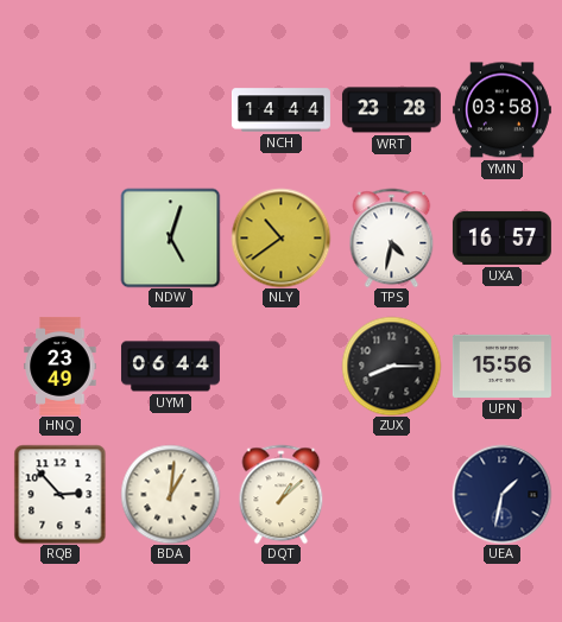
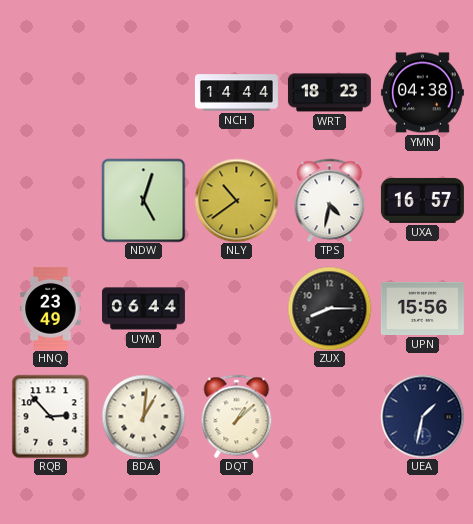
WRT: 23:28 -> 18:23
YMN: 03:58 -> 04:38
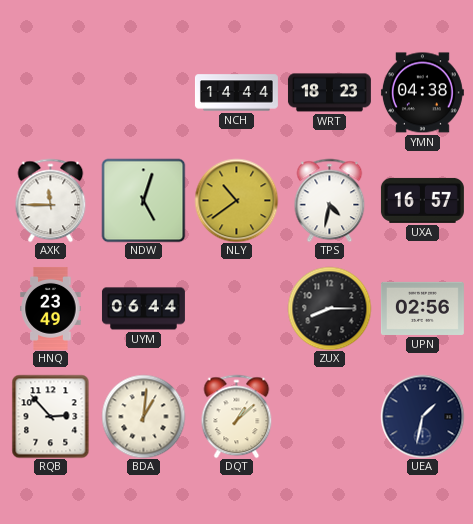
AXK: none -> 11:45
UPN: 15:56 -> 02:56
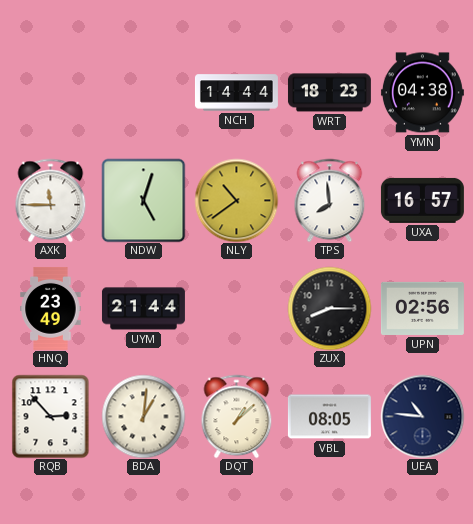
TPS: 4:32 -> 7:59
UYM: 06:44 -> 21:44
VBL: none -> 08:05
UEA: 1:32 -> 10:46
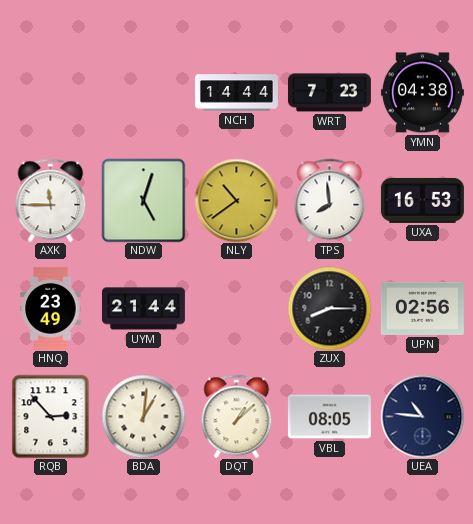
WRT: 18:23 -> 7:23
UXA: 16:57 -> 16:53
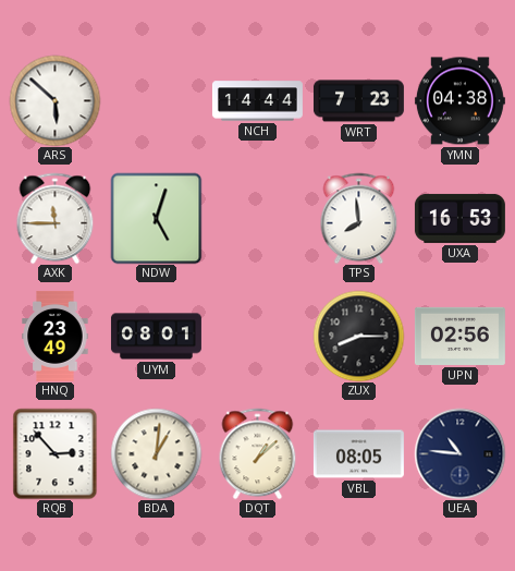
ARS: none -> 5:52
NLY: 10:39 -> none
UYM: 21:44 -> 08:01
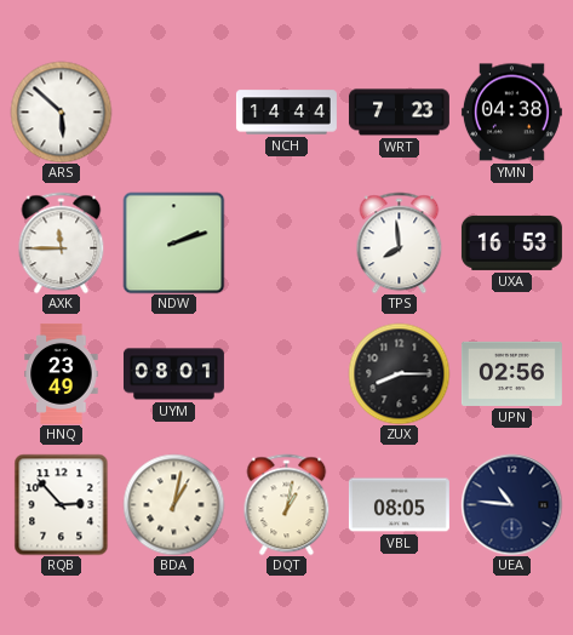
NDW: 5:03 -> 2:12
BDA: 1:01 -> 1:02
DQT: 1:08 -> 1:02
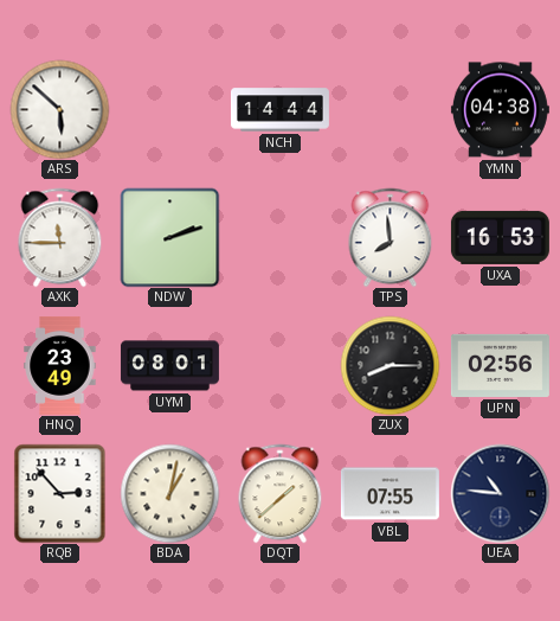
WRT: 7:23 -> none
DQT: 1:02 -> 1:38
VBL: 08:05 -> 07:55
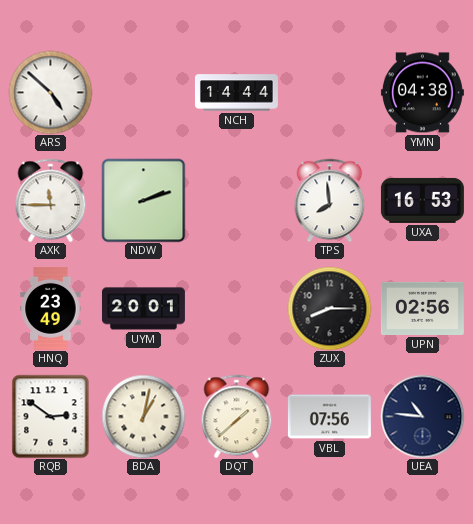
ARS: 5:52 -> 4:52
UYM: 08:01 -> 20:01
RQB: 2:53 -> 2:51
VBL: 07:55 -> 07:56
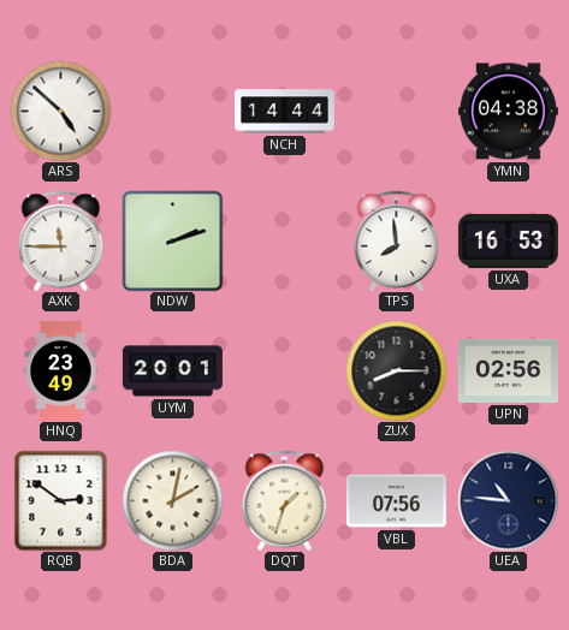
BDA: 1:02 -> 2:02
DQT: 1:38 -> 1:33
